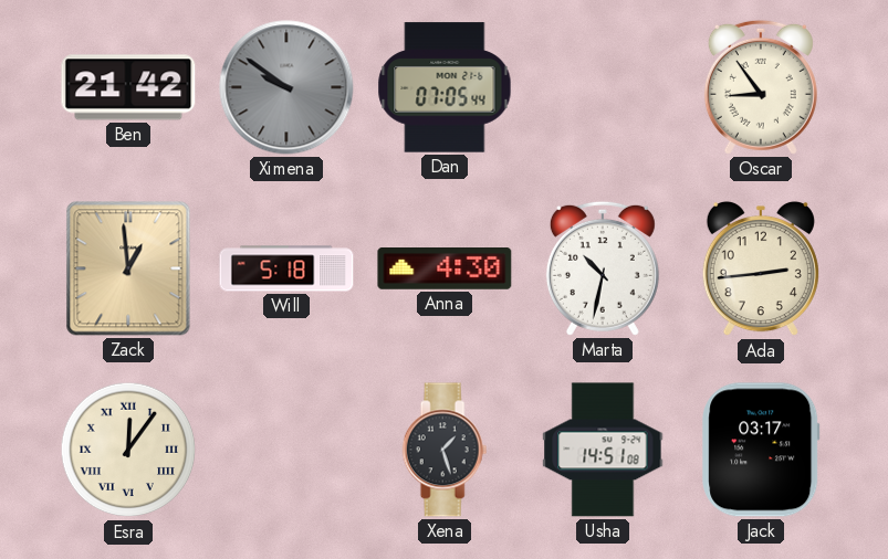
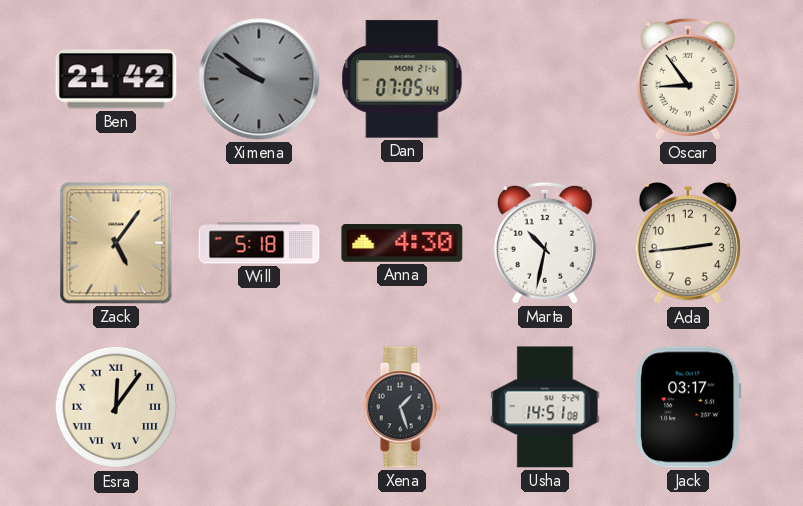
Zack: 12:59 -> 5:06
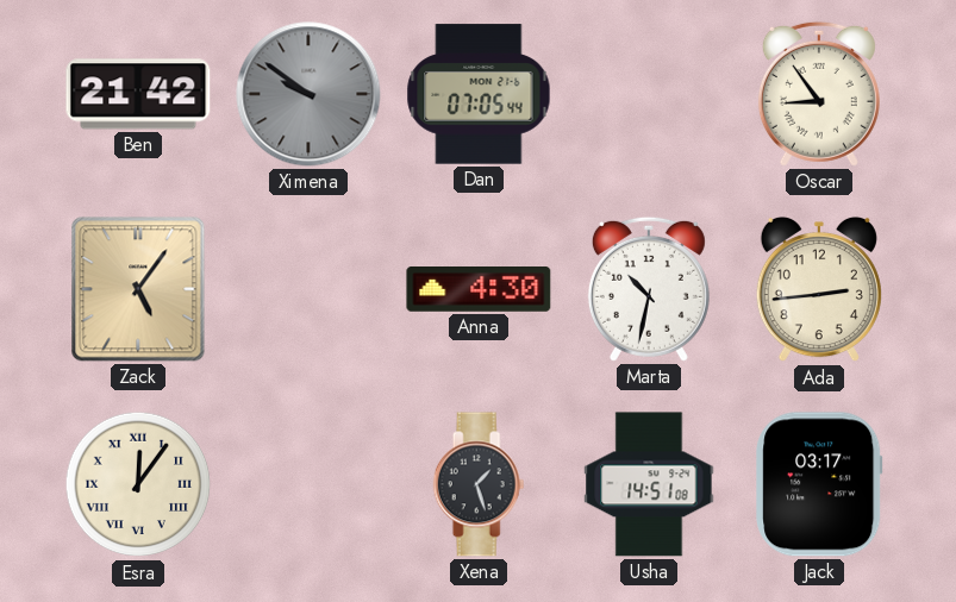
Will: 5:18 -> none
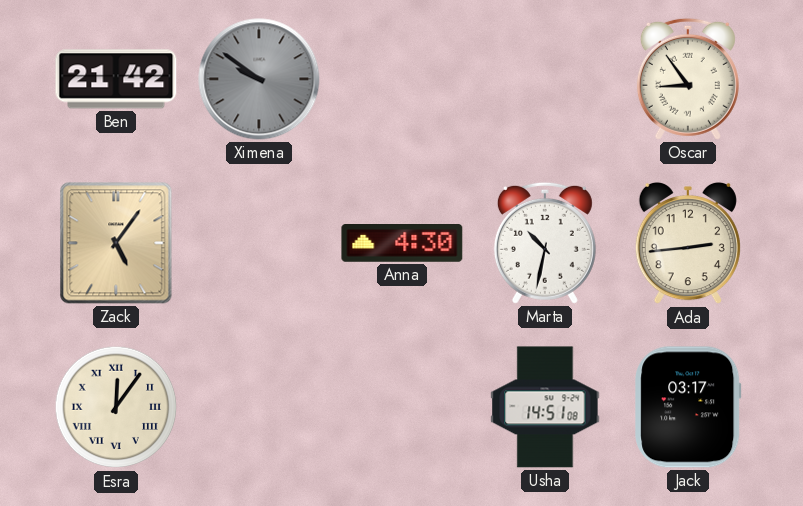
Dan: 07:05 -> none
Xena: 1:27 -> none
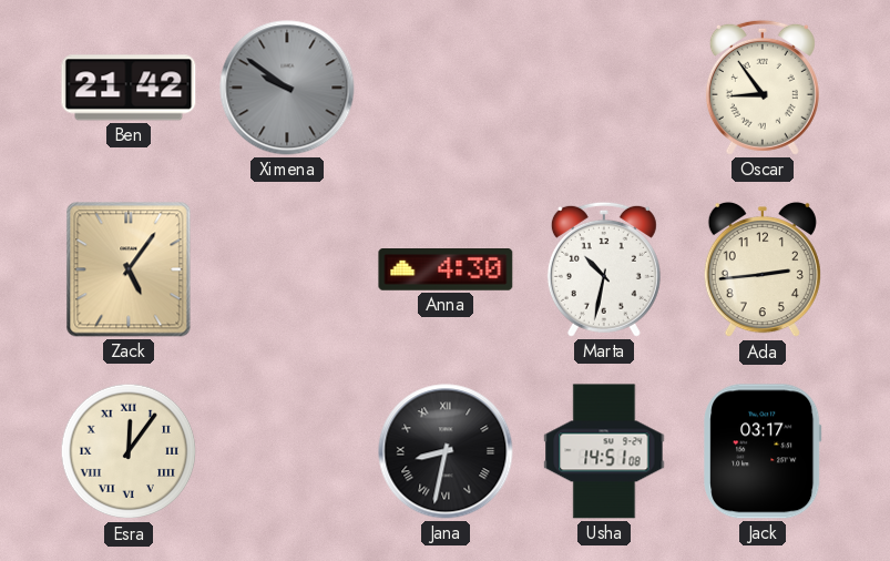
Jana: none -> 8:32
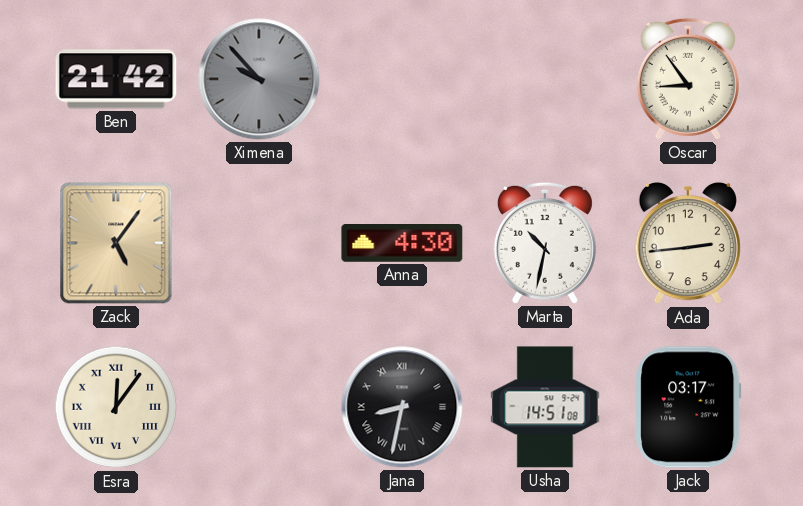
Ximena: 9:51 -> 9:53
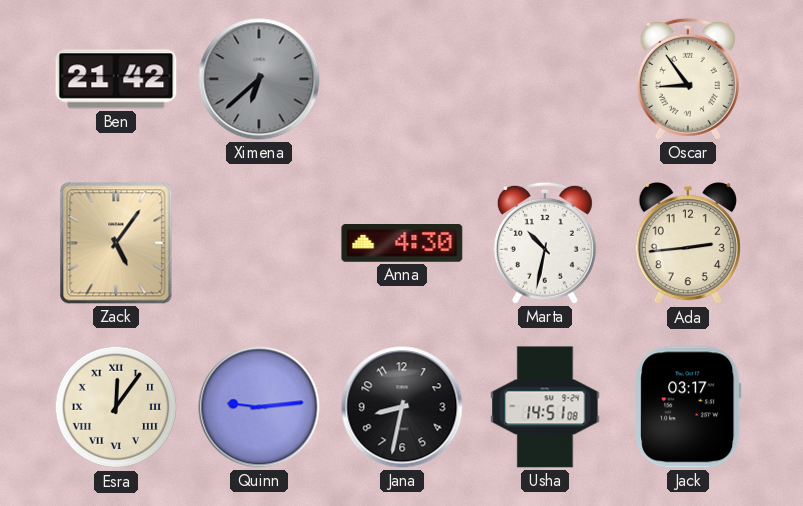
Ximena: 9:53 -> 6:38
Quinn: none -> 9:14
Jana numerals: Roman -> Arabic
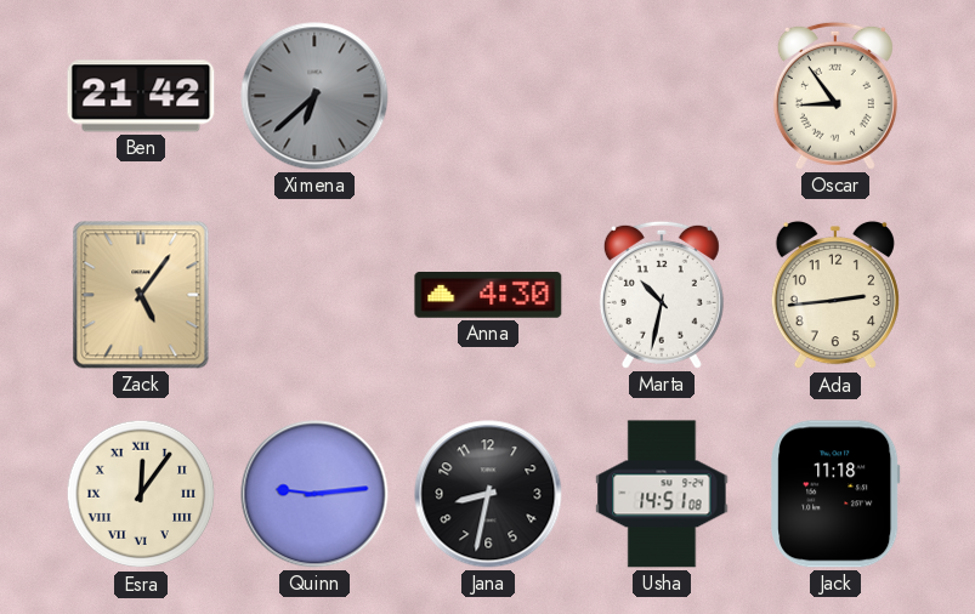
Jack: 03:17 -> 11:18
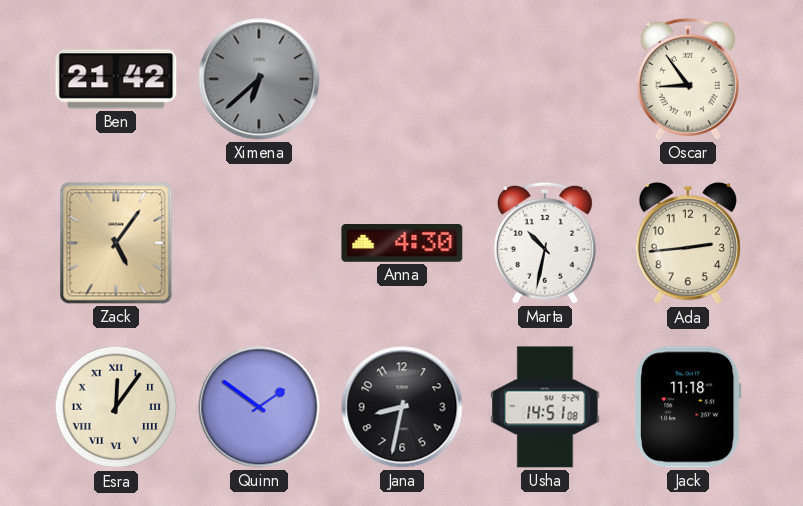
Quinn: 9:14 -> 1:51
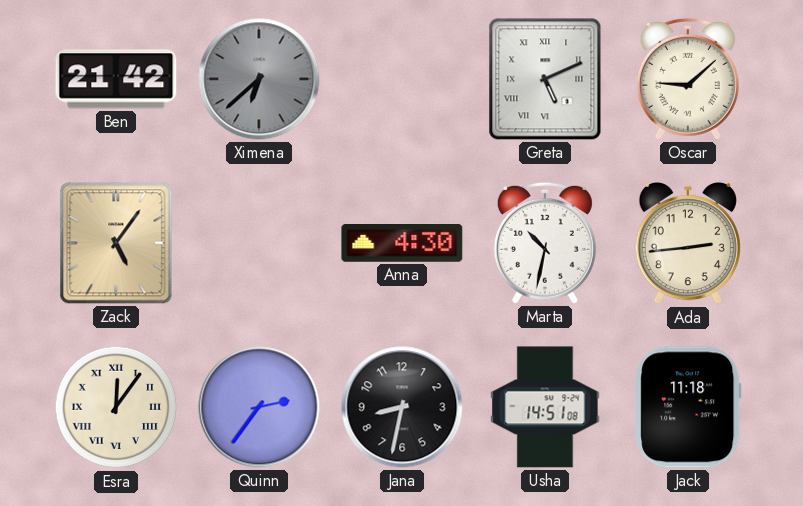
Greta: none -> 5:11
Oscar: 8:54 -> 9:08
Quinn: 1:51 -> 2:36
